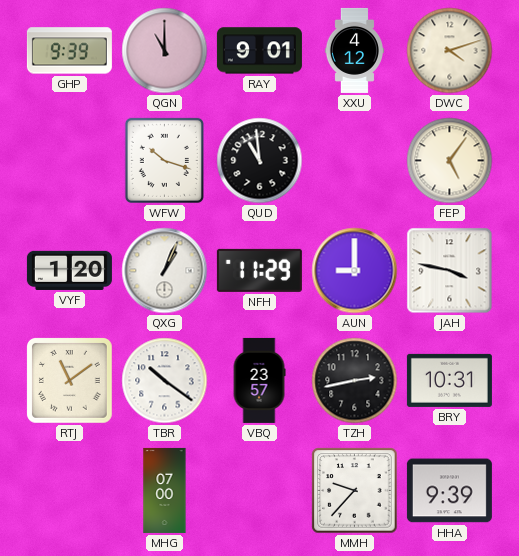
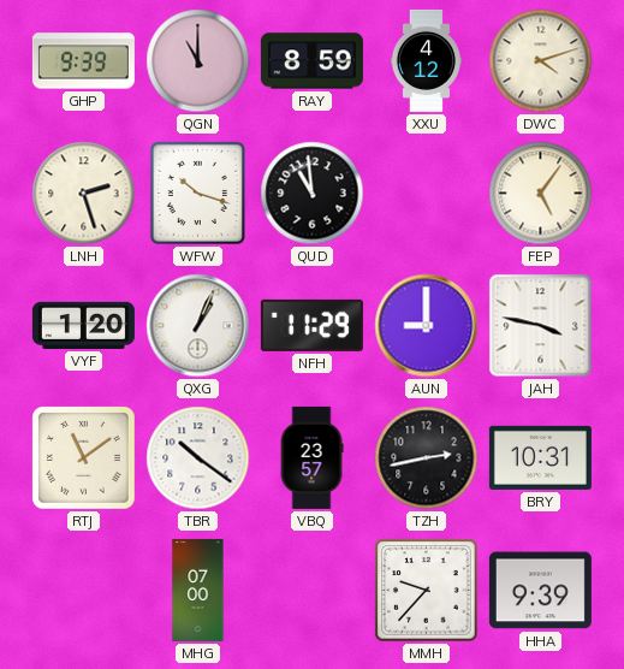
RAY: 9:01 -> 8:59
LNH: none -> 2:27
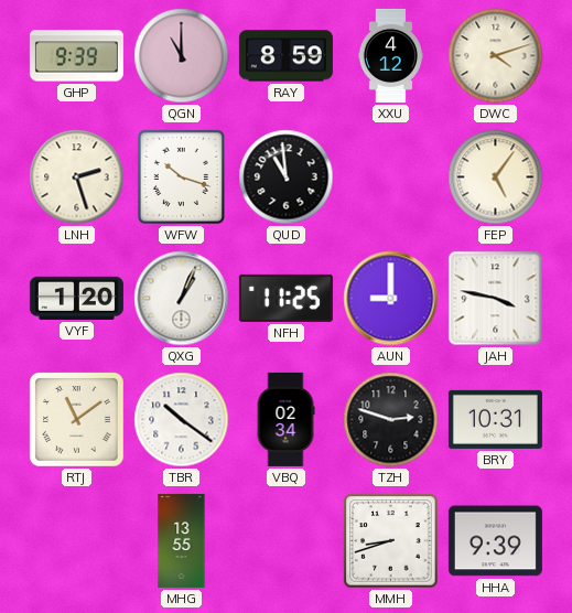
NFH: 11:29 -> 11:25
VBQ: 23:57 -> 02:34
TZH: 2:43 -> 2:48
MHG: 07:00 -> 13:55
MMH: 9:37 -> 8:42
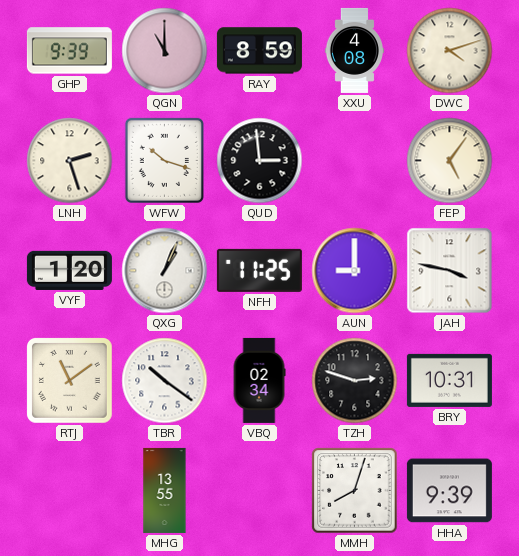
XXU: 4:12 -> 4:08
QUD: 10:59 -> 2:59
MMH: 8:42 -> 8:03
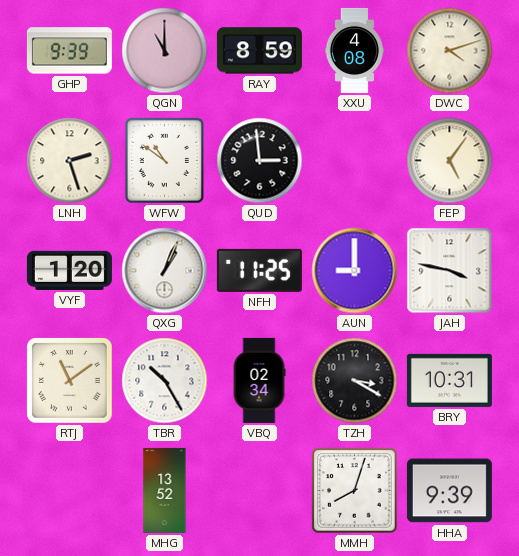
WFW: 10:18 -> 10:51
TBR: 10:21 -> 10:25
TZH: 2:48 -> 3:20
MHG: 13:55 -> 13:52
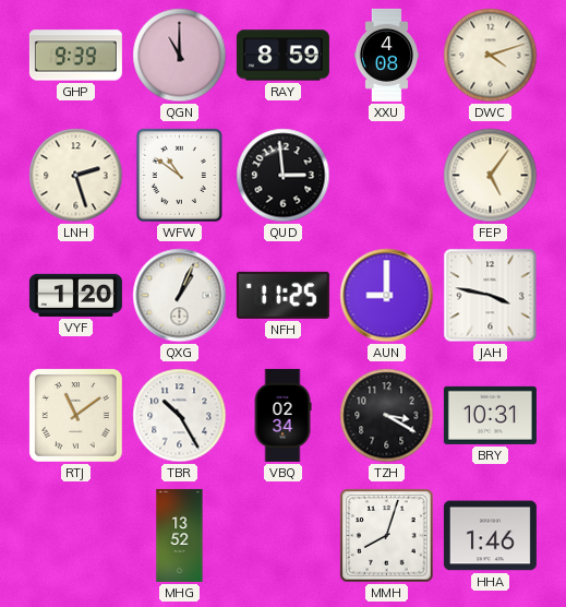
HHA: 9:39 -> 1:46
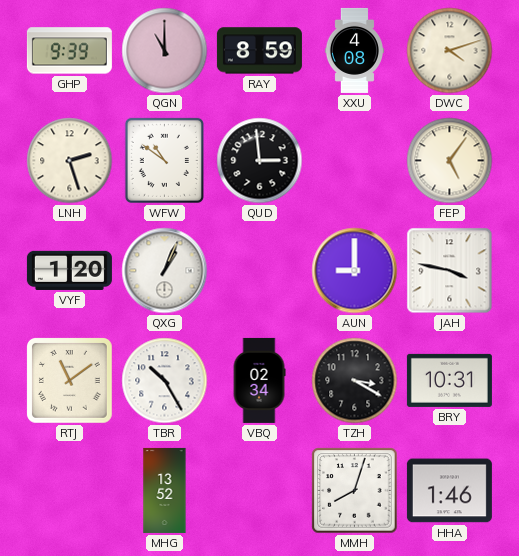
NFH: 11:25 -> none
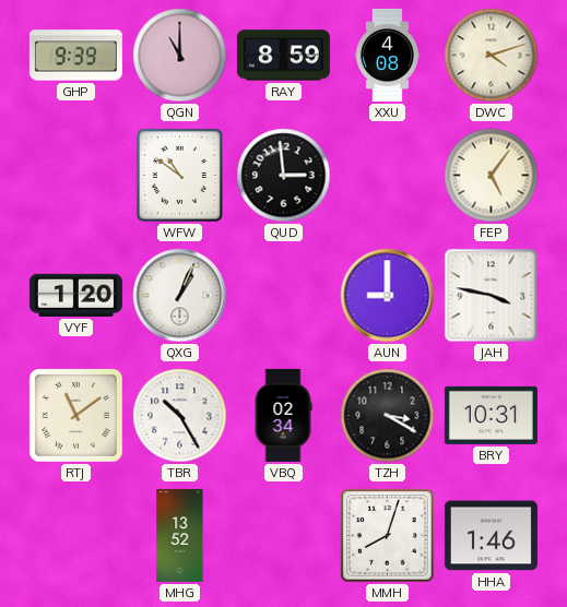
LNH: 2:27 -> none
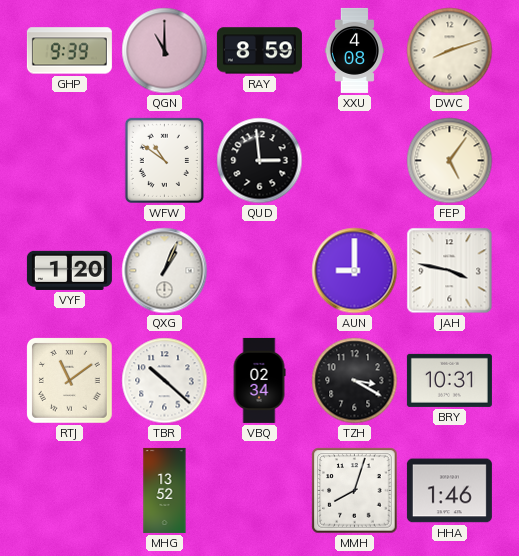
DWC: 4:12 -> 8:12
TBR: 10:25 -> 10:22
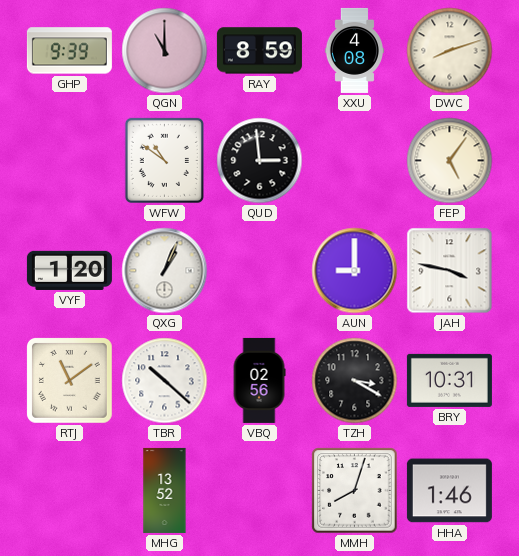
VBQ: 02:34 -> 02:56
